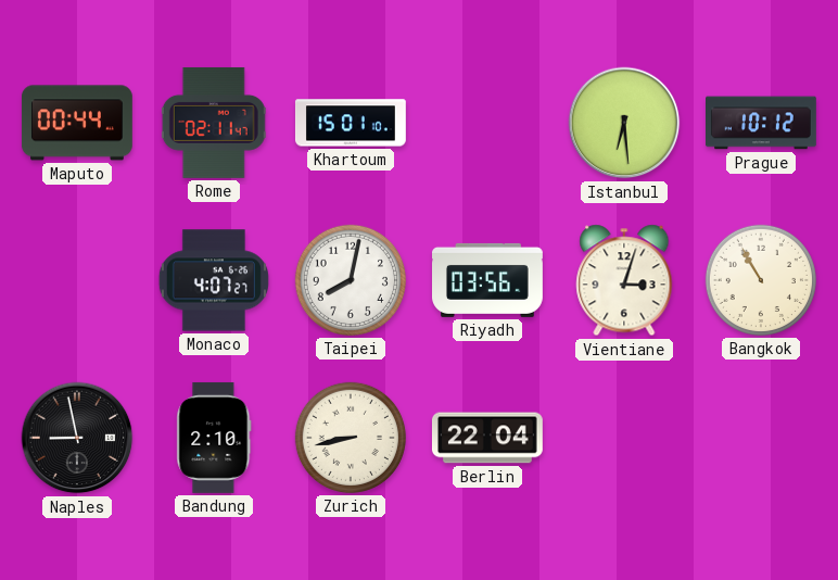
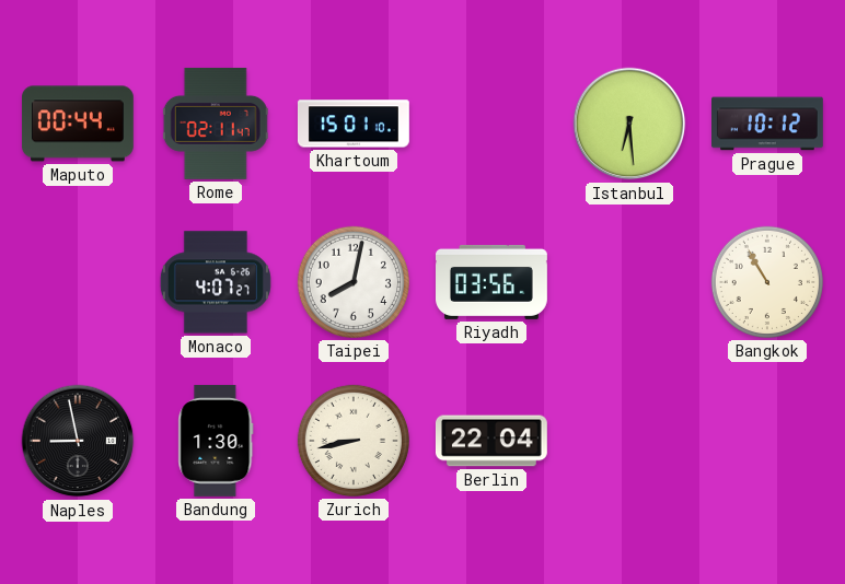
Vientiane: 3:03 -> none
Bandung: 2:10 -> 1:30
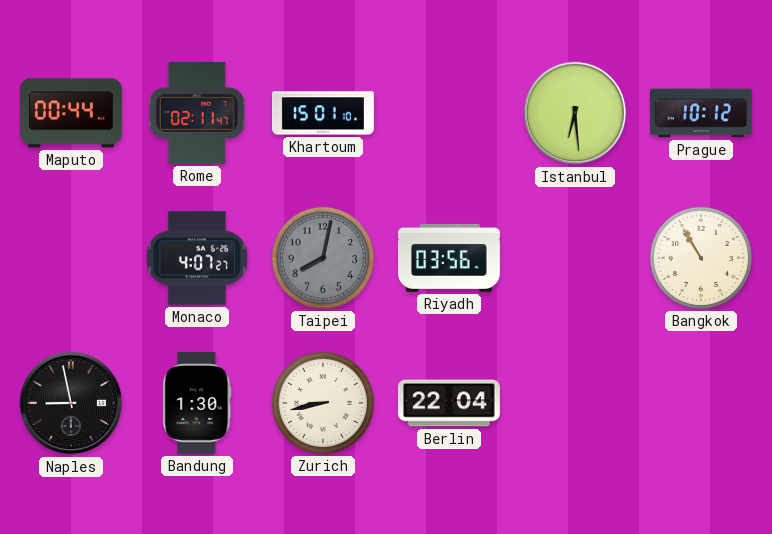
Taipei dial: white -> grey
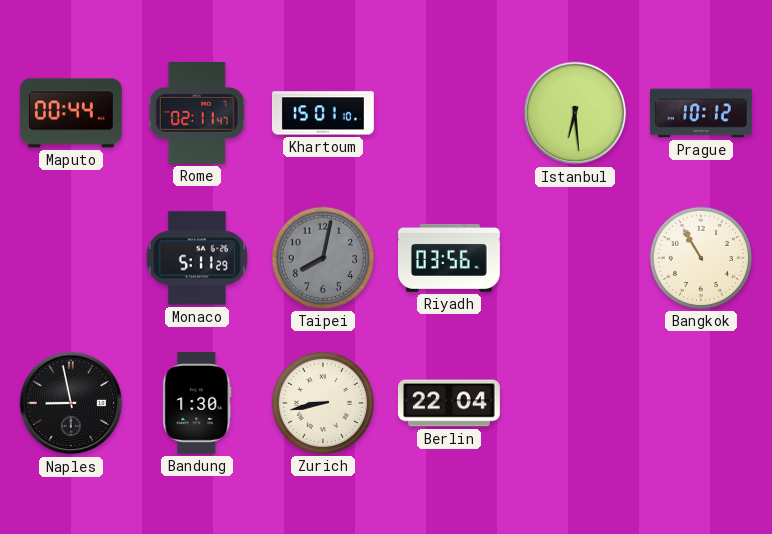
Monaco: 4:07 -> 5:11
